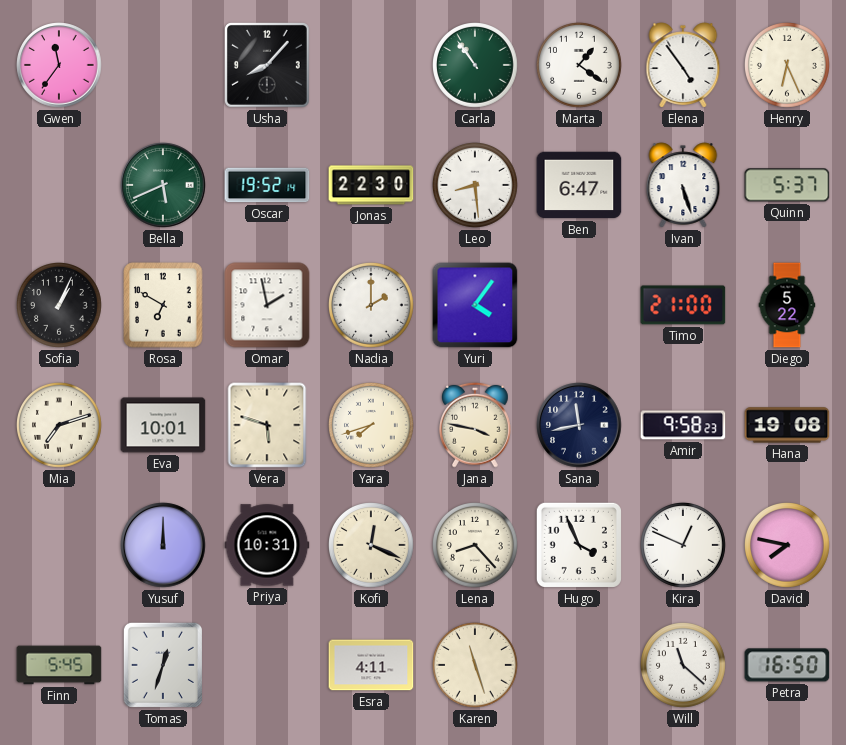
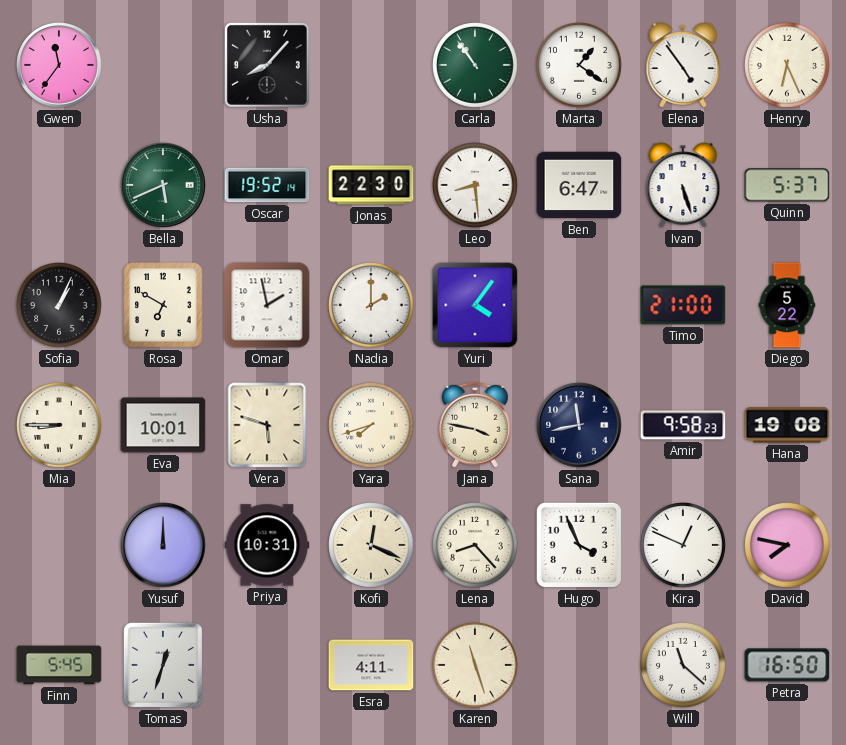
Mia: 7:12 -> 8:45
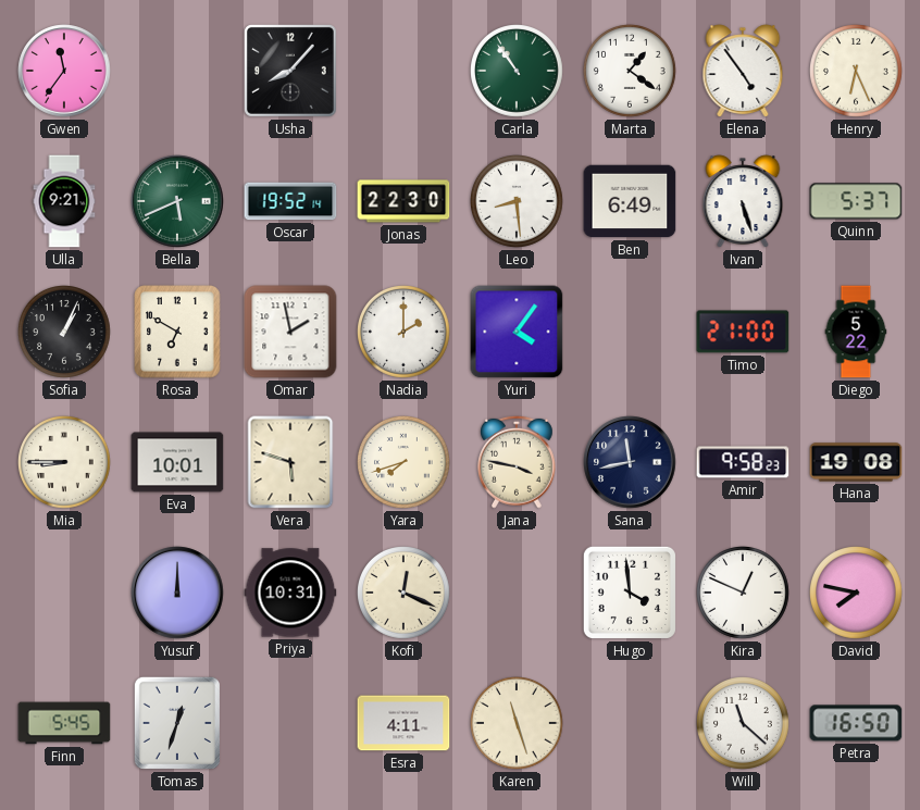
Ulla: none -> 9:21
Ben: 6:47 -> 6:49
Lena: 8:23 -> none
Hugo: 3:56 -> 3:59
